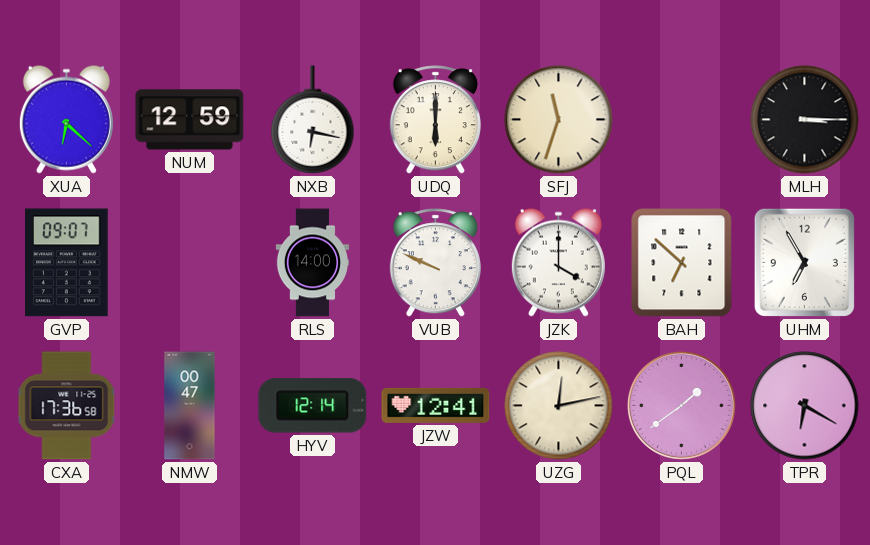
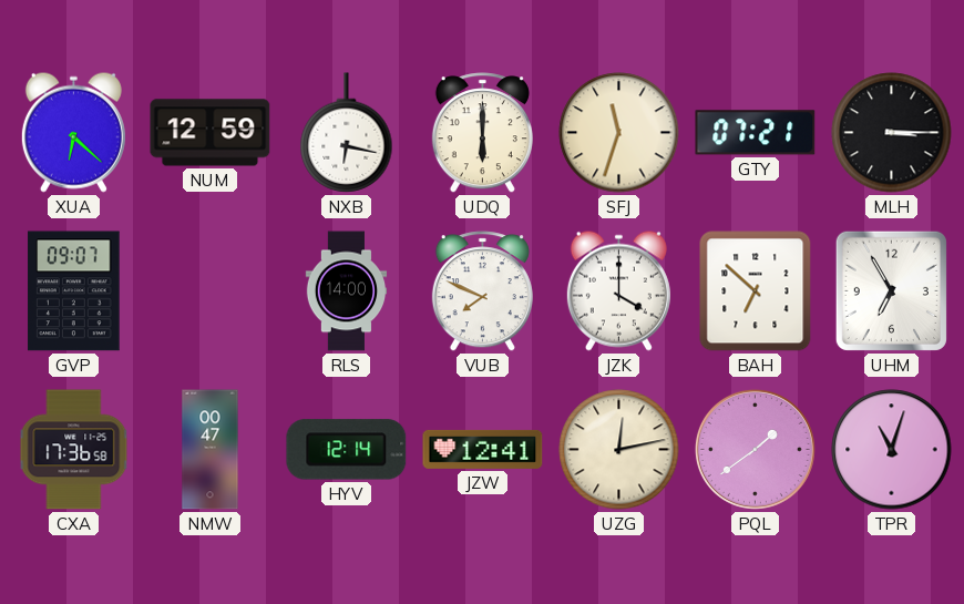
GTY: none -> 07:21
VUB: 9:49 -> 7:49
TPR: 6:20 -> 11:03
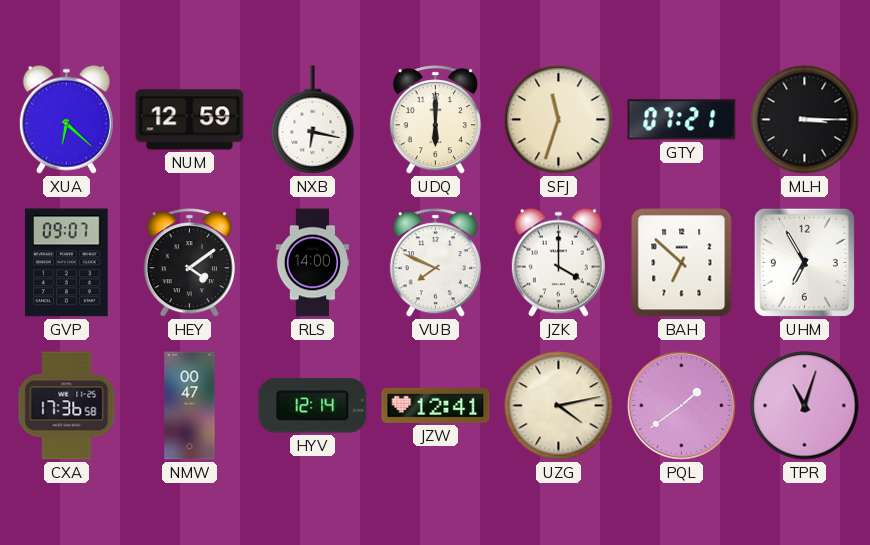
HEY: none -> 4:09
UZG: 12:13 -> 4:13
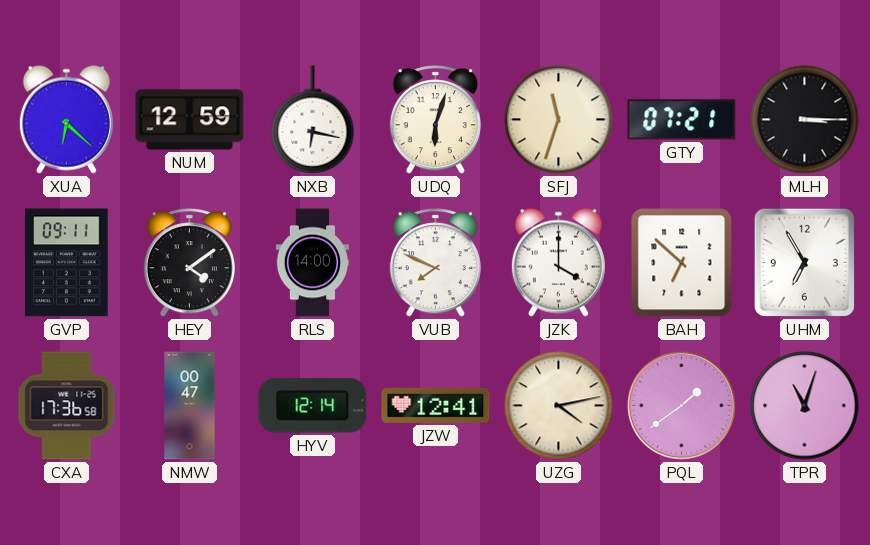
UDQ: 6:00 -> 6:03
GVP: 09:07 -> 09:11
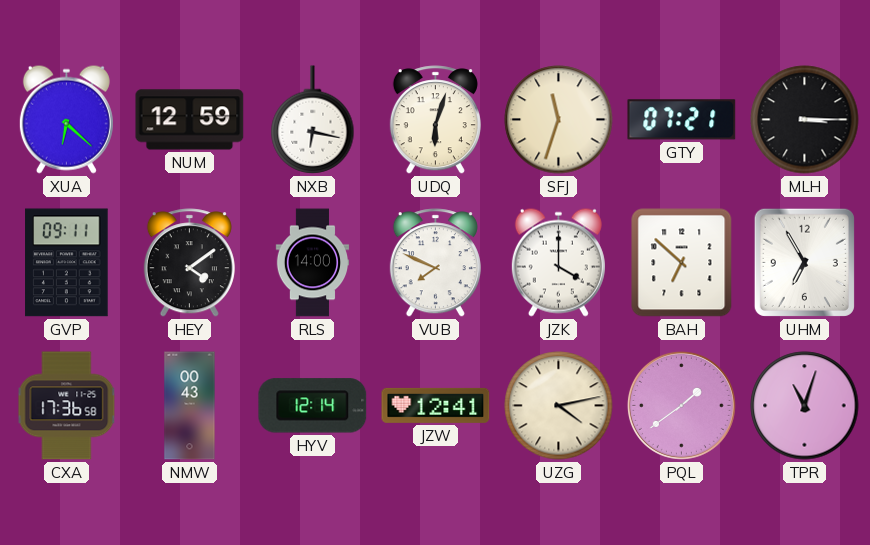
NMW: 00:47 -> 00:43
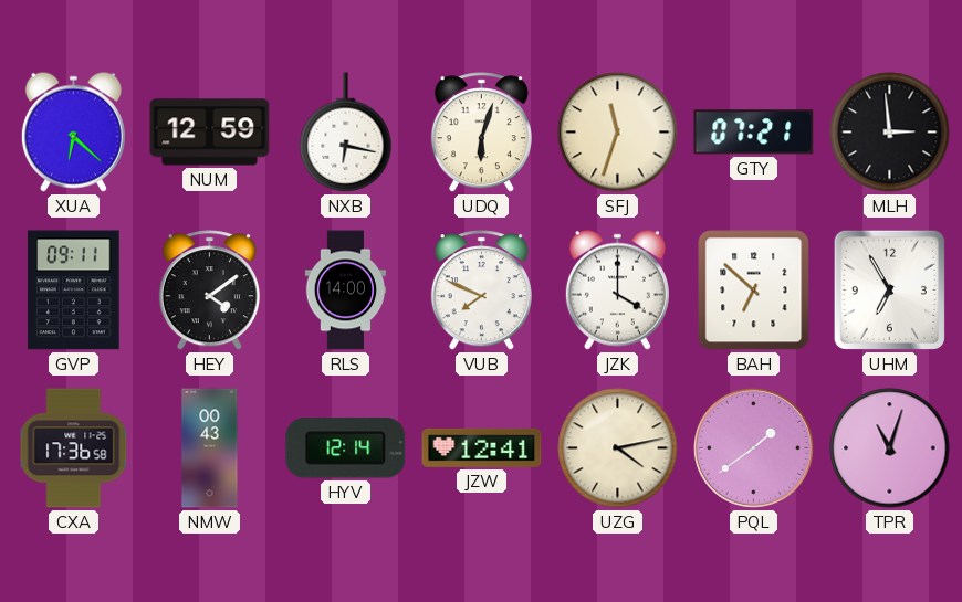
MLH: 3:15 -> 2:59
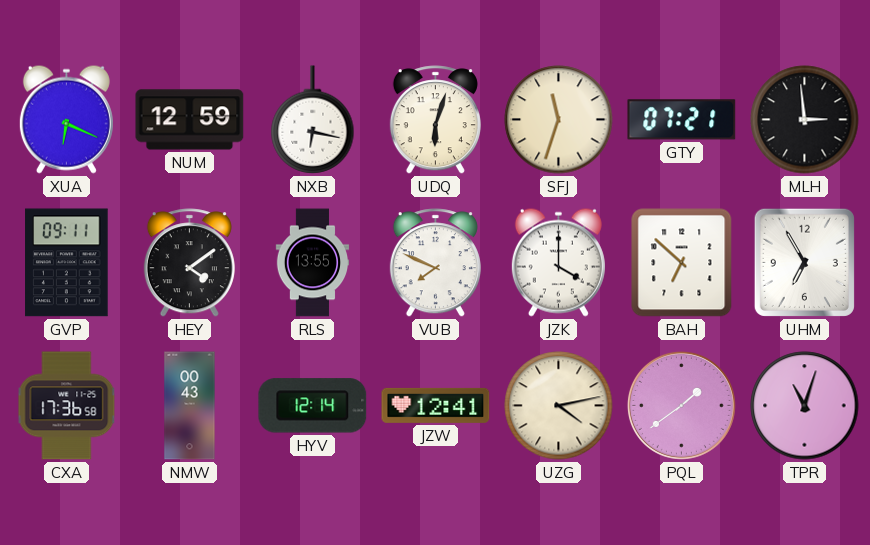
XUA: 6:22 -> 6:19
RLS: 14:00 -> 13:55
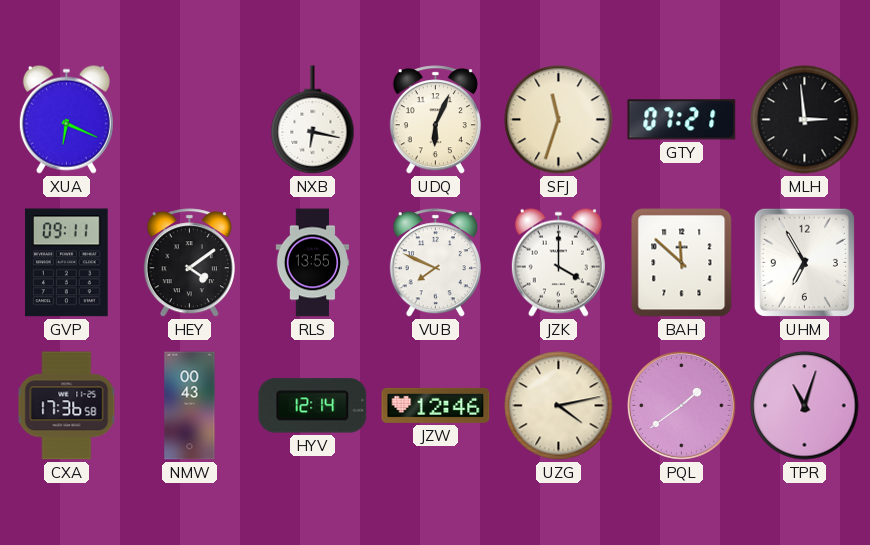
NUM: 12:59 -> none
UDQ: 6:03 -> 6:04
BAH: 6:52 -> 11:52
JZW: 12:41 -> 12:46
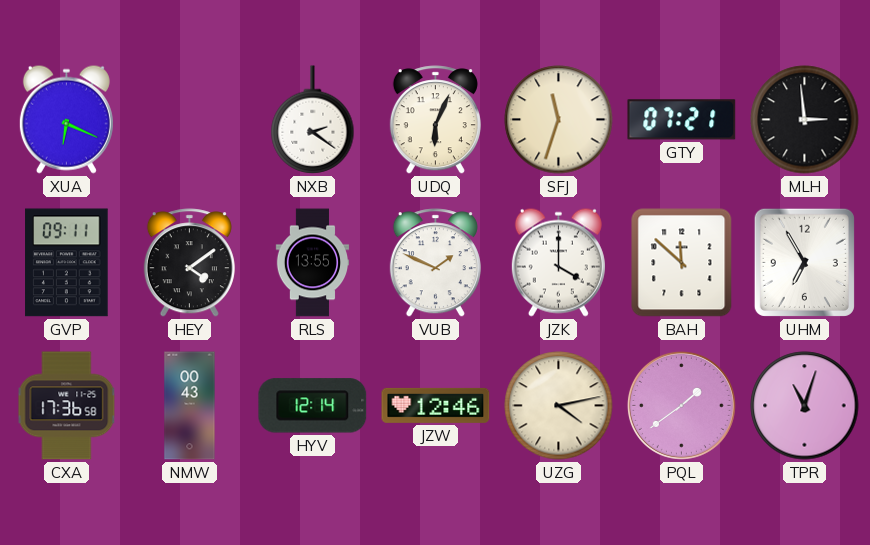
NXB: 6:17 -> 2:21
VUB: 7:49 -> 1:49
